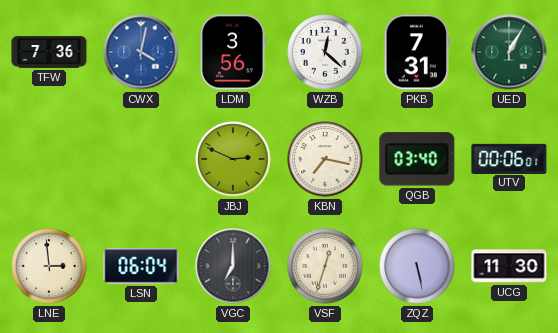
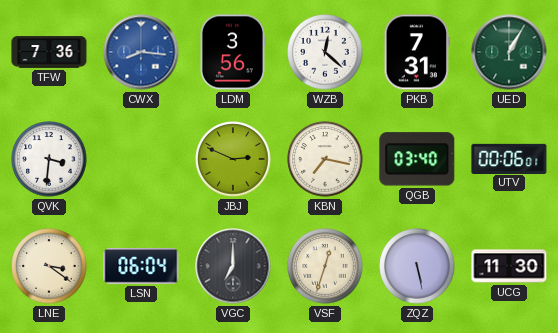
CWX: 4:02 -> 8:16
QVK: none -> 3:31
LNE: 2:59 -> 3:21
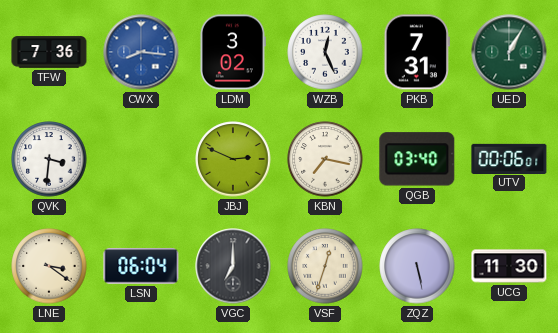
LDM: 3:56 -> 3:02
WZB: 12:22 -> 12:26
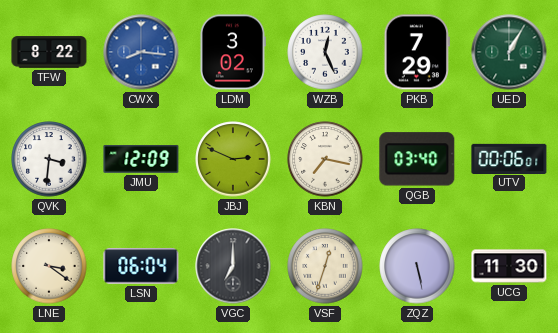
TFW: 7:36 -> 8:22
PKB: 7:31 -> 7:29
JMU: none -> 12:09
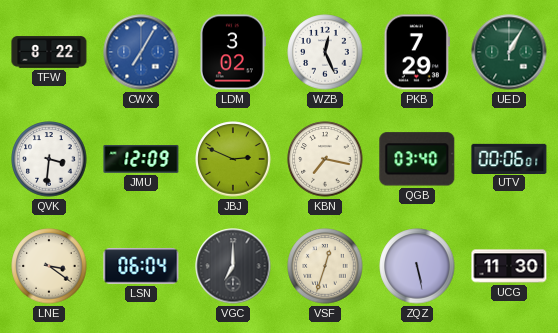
CWX: 8:16 -> 7:05
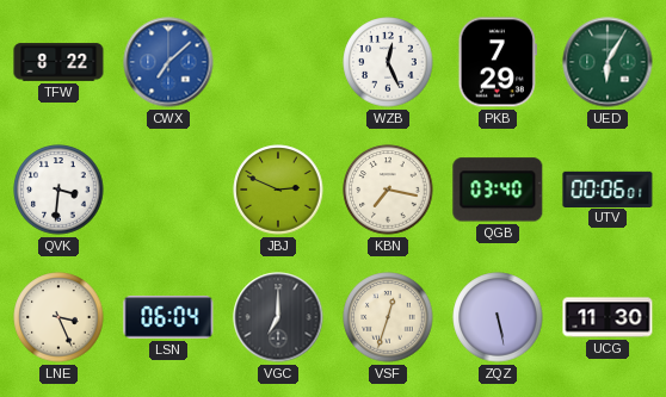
CWX: 7:05 -> 7:08
LDM: 3:02 -> none
UED: 1:05 -> 6:05
JMU: 12:09 -> none
LNE: 3:21 -> 3:26
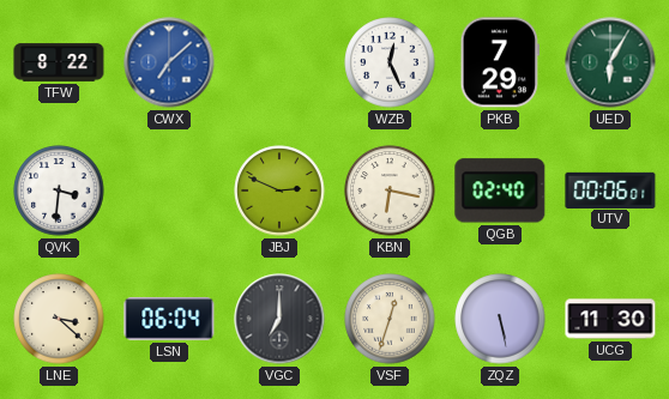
KBN: 7:17 -> 6:17
QGB: 03:40 -> 02:40
LNE: 3:26 -> 3:22
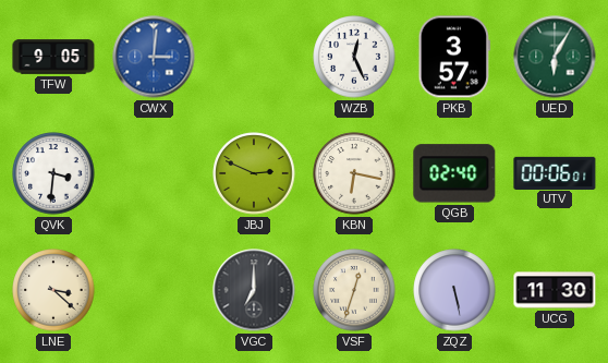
TFW: 8:22 -> 9:05
CWX: 7:08 -> 3:01
PKB: 7:29 -> 3:57
LSN: 06:04 -> none
